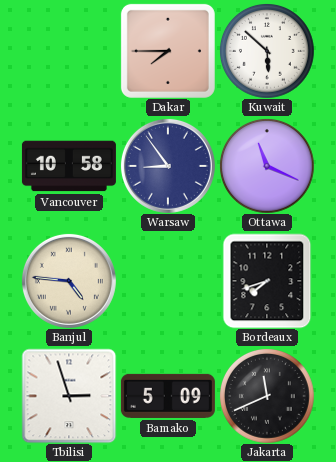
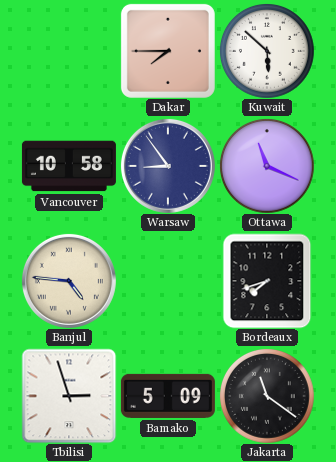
Jakarta: 11:41 -> 11:21
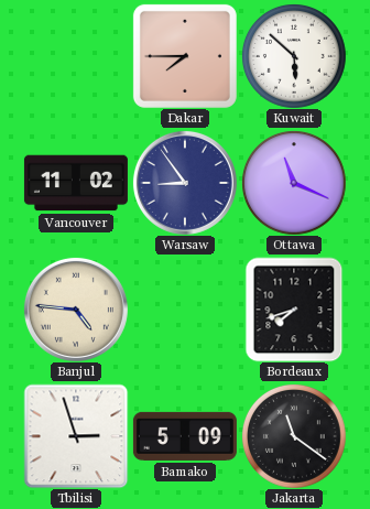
Vancouver: 10:58 -> 11:02
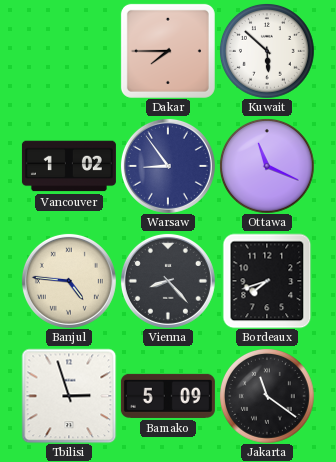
Vancouver: 11:02 -> 1:02
Vienna: none -> 8:23
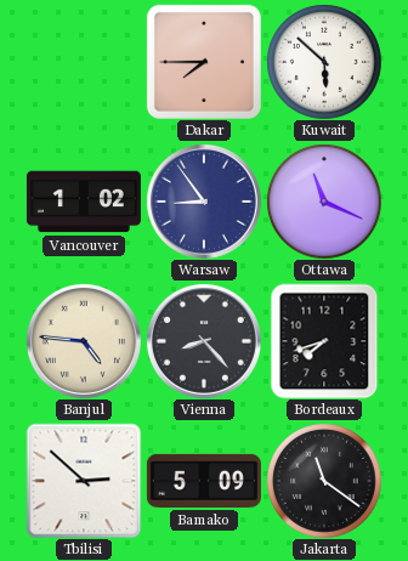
Tbilisi: 2:57 -> 2:52
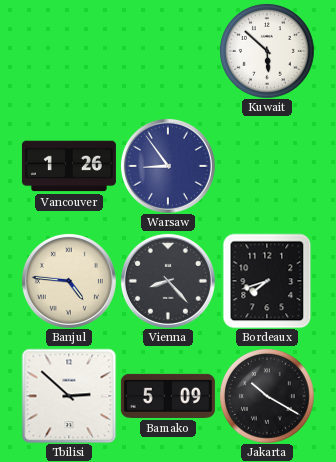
Dakar: 7:45 -> none
Vancouver: 1:02 -> 1:26
Ottawa: 11:19 -> none
Jakarta: 11:21 -> 10:20
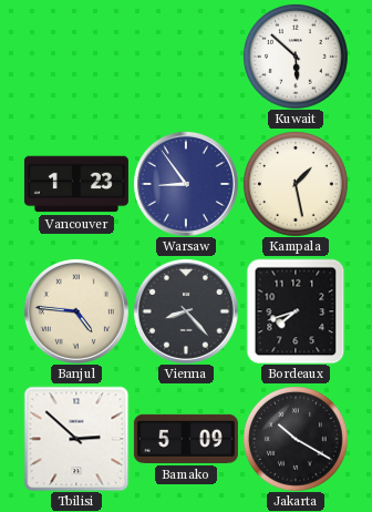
Vancouver: 1:26 -> 1:23
Kampala: none -> 1:28
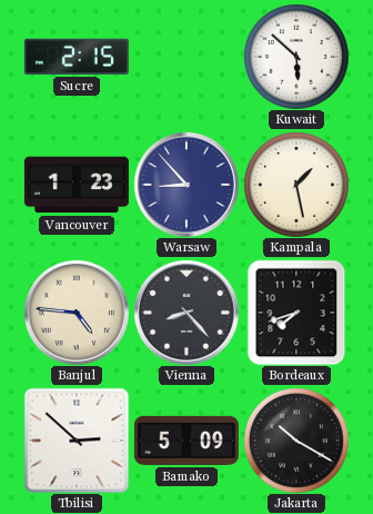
Sucre: none -> 2:15
Warsaw: 8:54 -> 8:53
